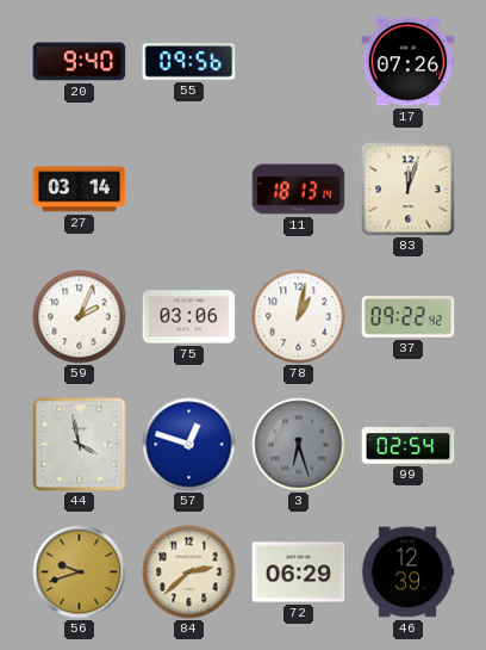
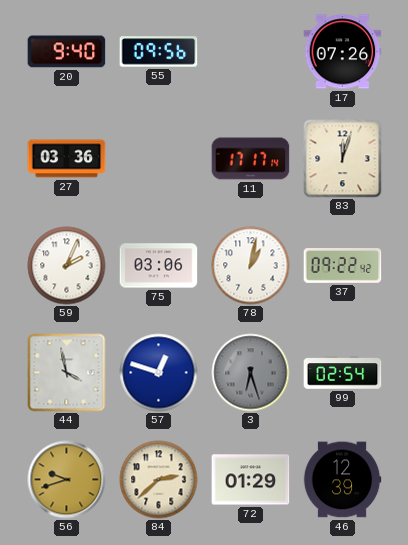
27: 03:14 -> 03:36
11: 18:13 -> 17:17
72: 06:29 -> 01:29
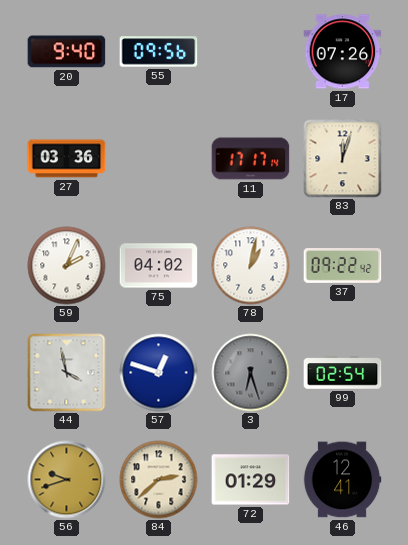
75: 03:06 -> 04:02
46: 12:39 -> 12:41
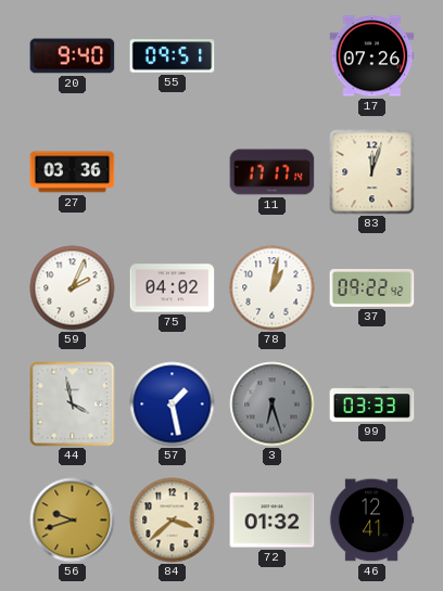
55: 09:56 -> 09:51
57: 12:48 -> 1:28
99: 02:54 -> 03:33
84: 2:38 -> 3:38
72: 01:29 -> 01:32
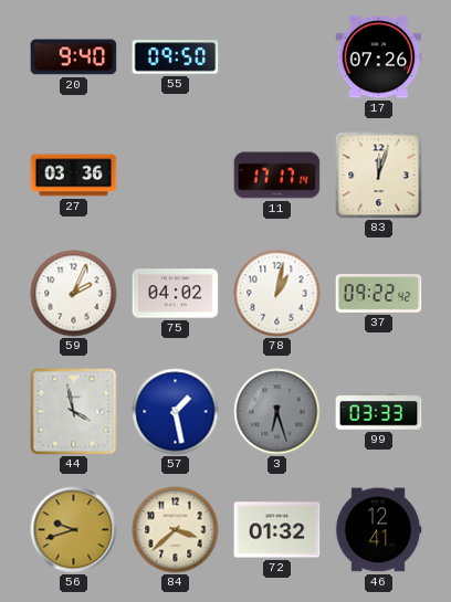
55: 09:51 -> 09:50
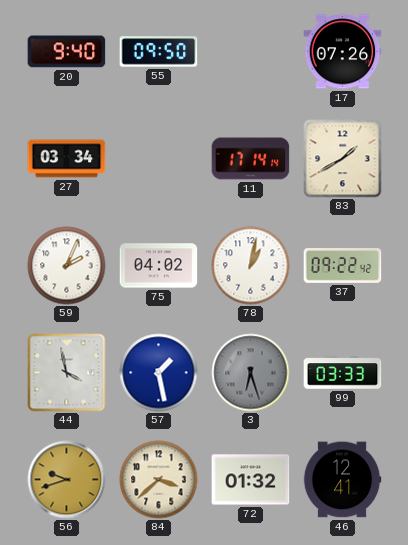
27: 03:36 -> 03:34
11: 17:17 -> 17:14
83: 12:03 -> 1:40
